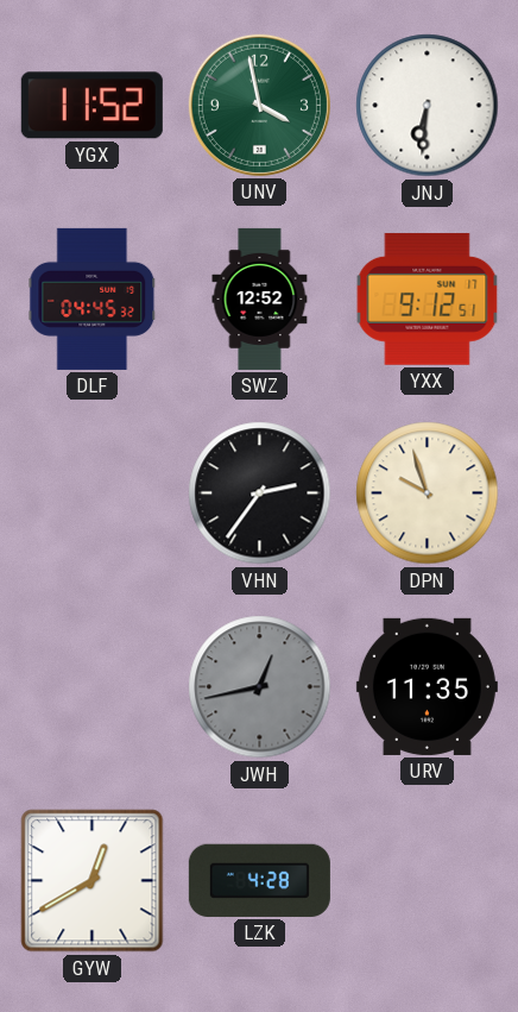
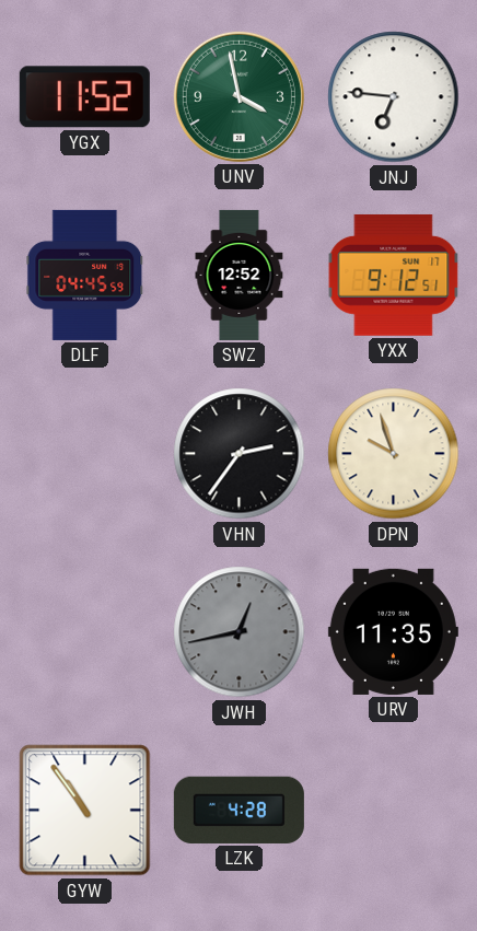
JNJ: 6:31 -> 6:46
DLF: 04:45:32 -> 04:45:59
GYW: 12:40 -> 10:54
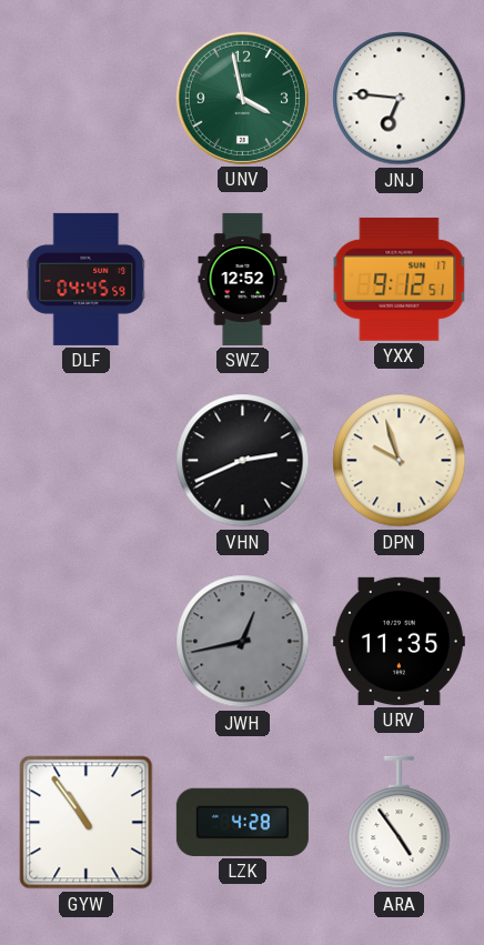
YGX: 11:52 -> none
VHN: 2:36 -> 2:41
ARA: none -> 4:54
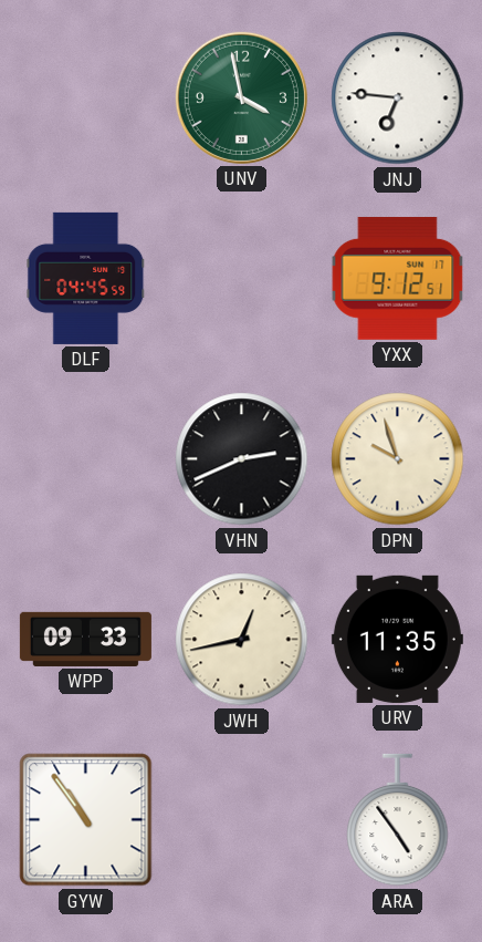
SWZ: 12:52 -> none
WPP: none -> 09:33
JWH dial: grey -> cream
LZK: 4:28 -> none
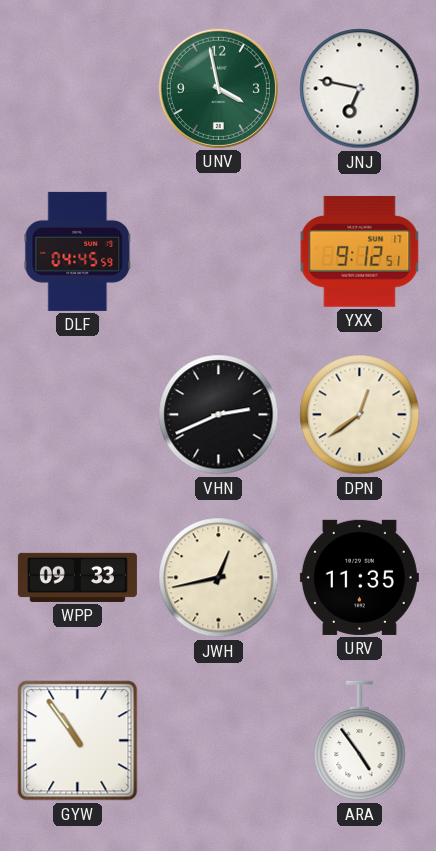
JNJ: 6:46 -> 6:47
DPN: 9:57 -> 12:39
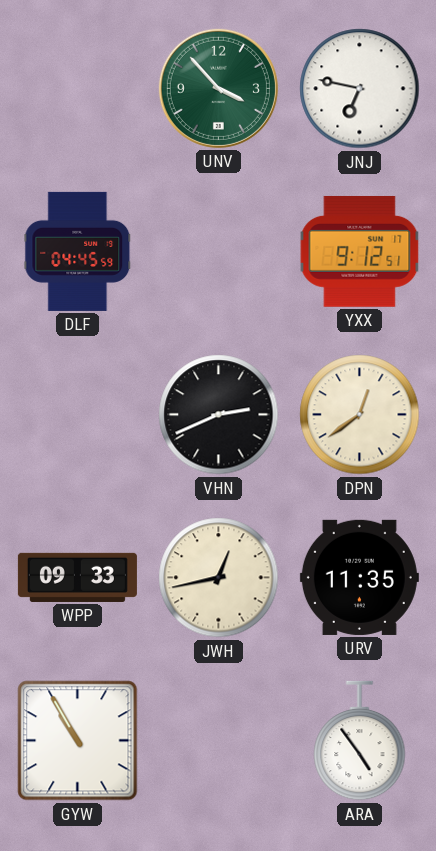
UNV: 3:58 -> 3:53
GYW: 10:54 -> 10:55
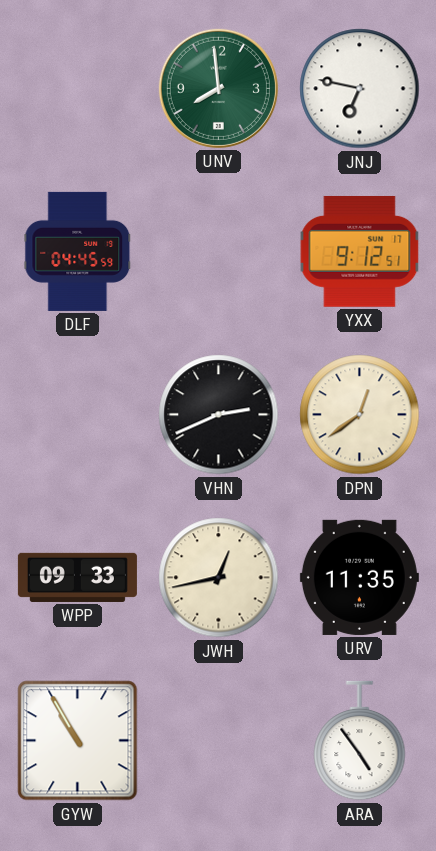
UNV: 3:53 -> 7:59
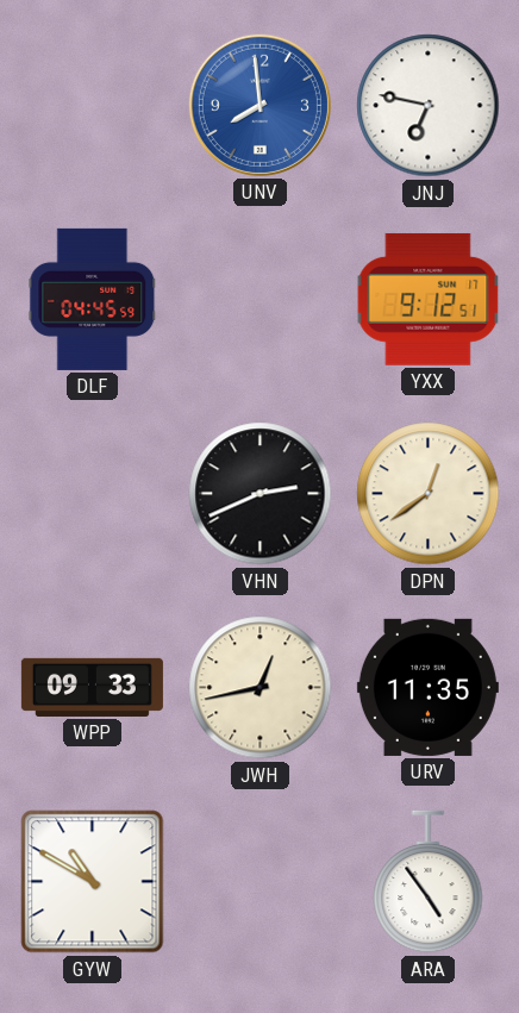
UNV dial: green -> blue
GYW: 10:55 -> 10:50
